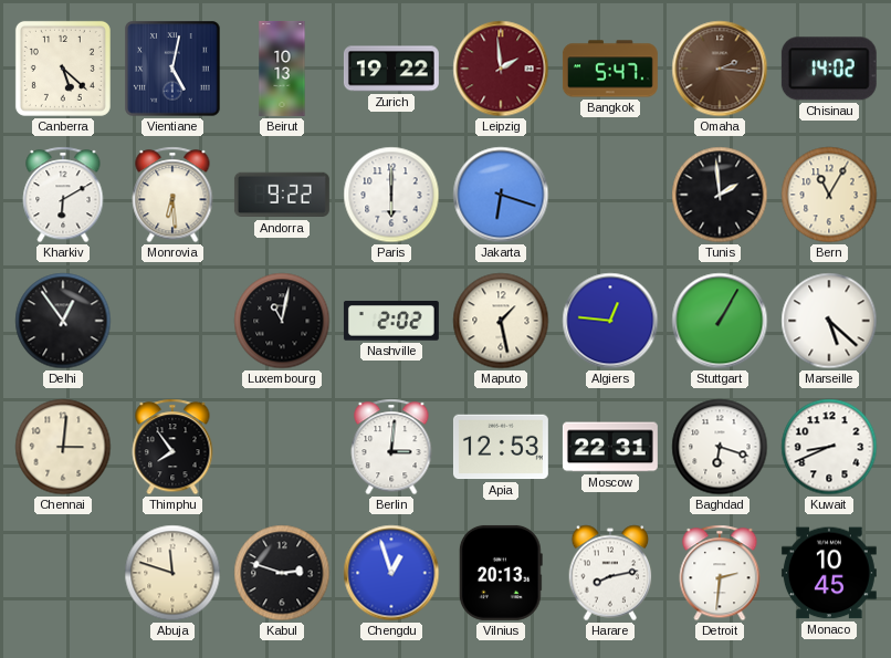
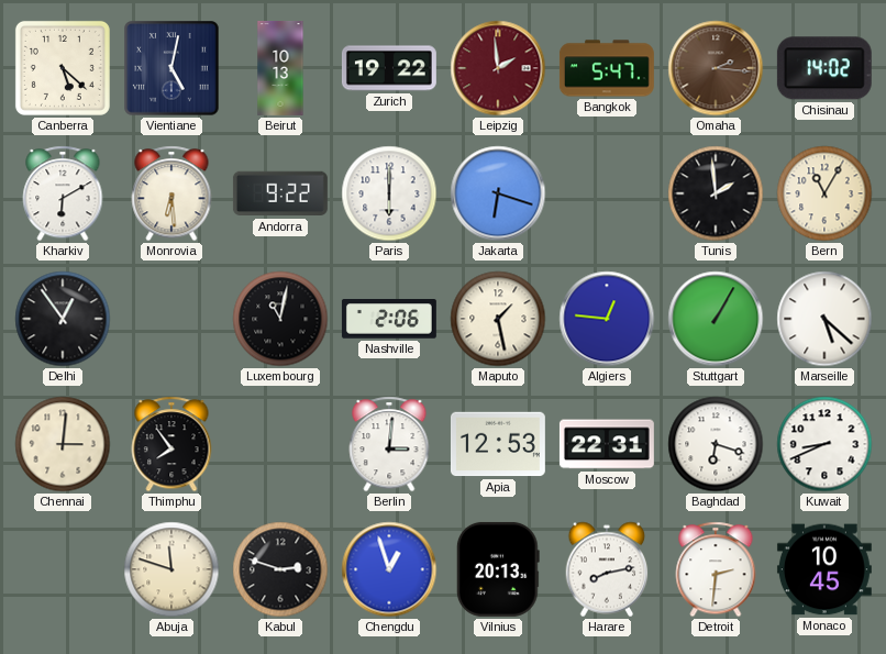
Nashville: 2:02 -> 2:06
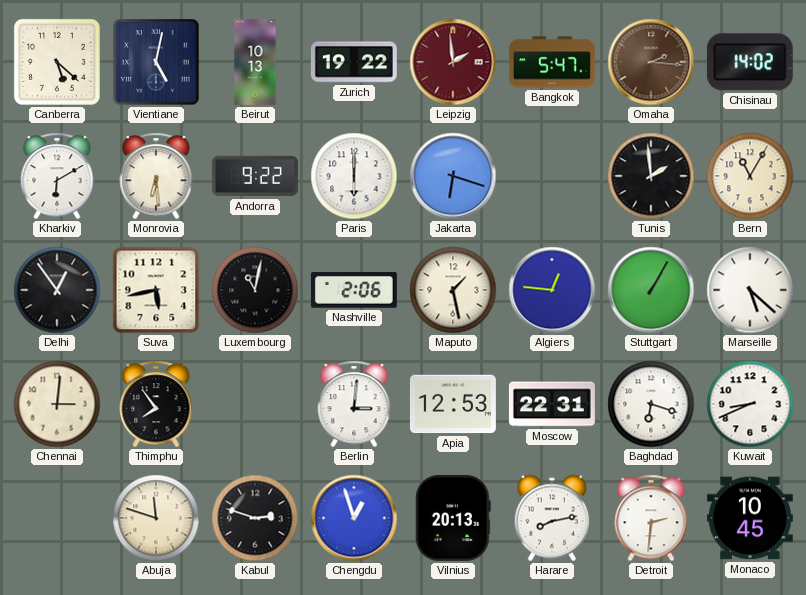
Suva: none -> 5:43
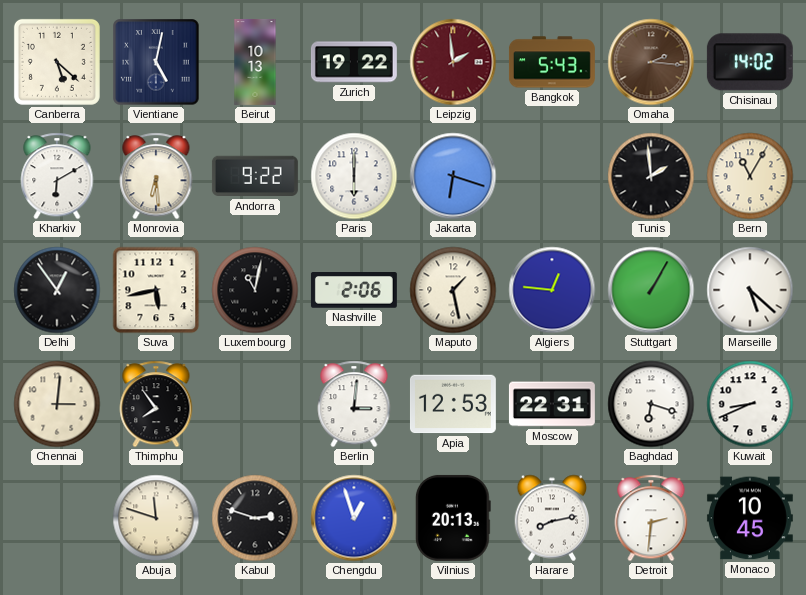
Bangkok: 5:47 -> 5:43
